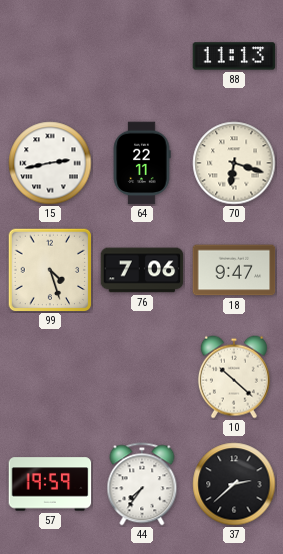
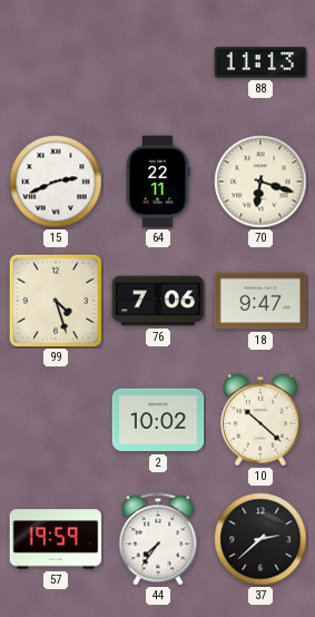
15: 2:43 -> 2:41
2: none -> 10:02
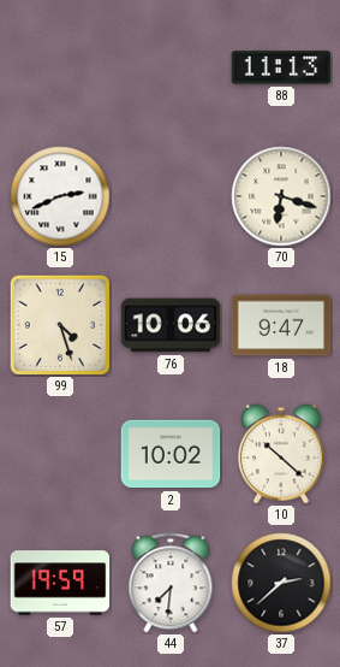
64: 22:11 -> none
76: 7:06 -> 10:06
44: 7:36 -> 7:31
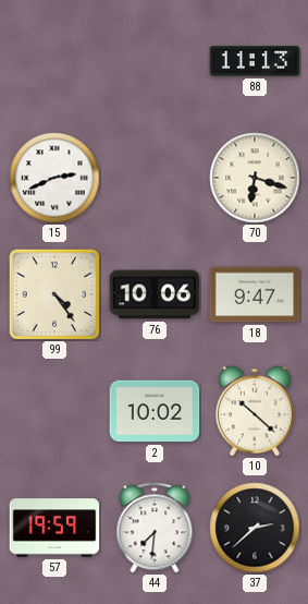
99: 4:27 -> 4:24
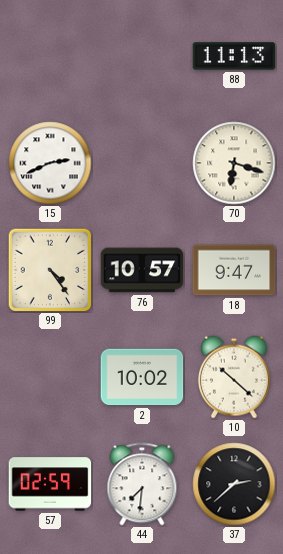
76: 10:06 -> 10:57
57: 19:59 -> 02:59
